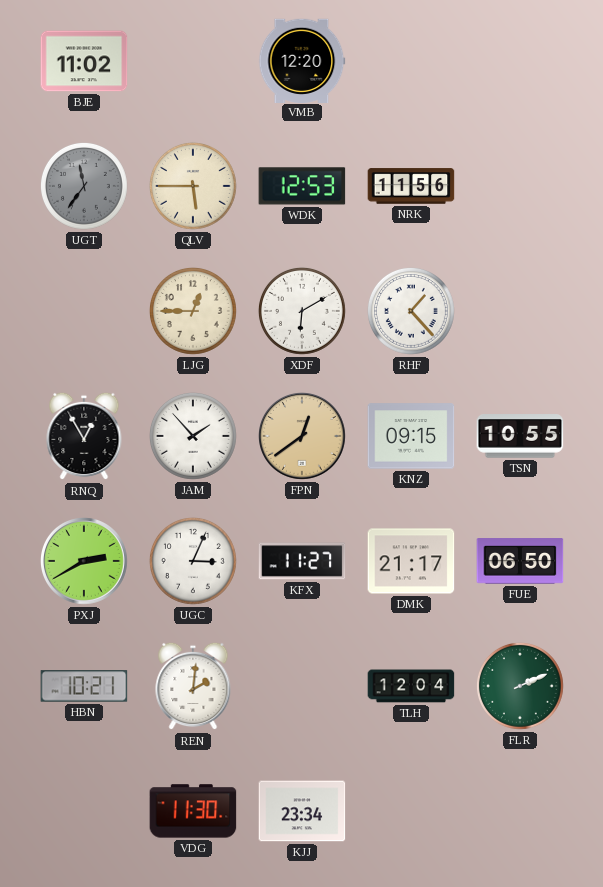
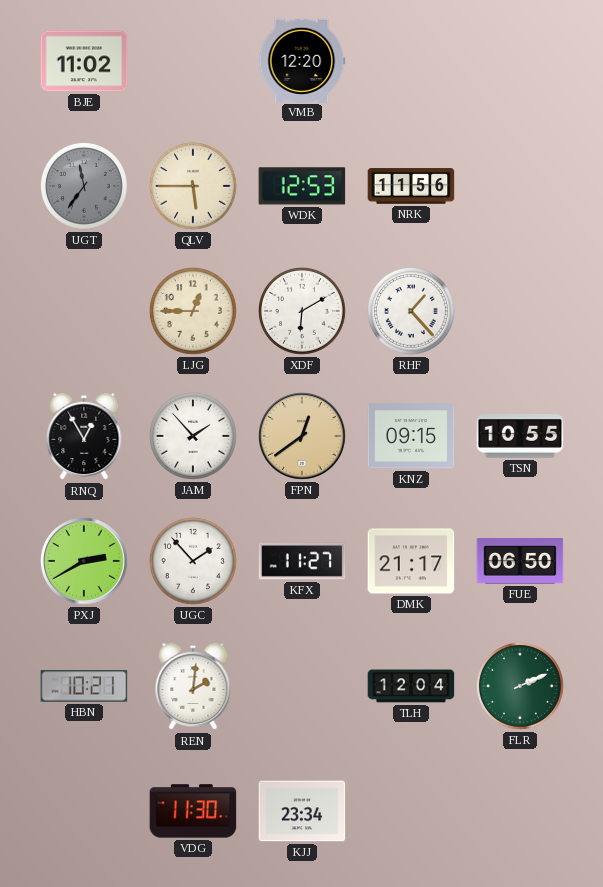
UGC: 3:04 -> 1:53
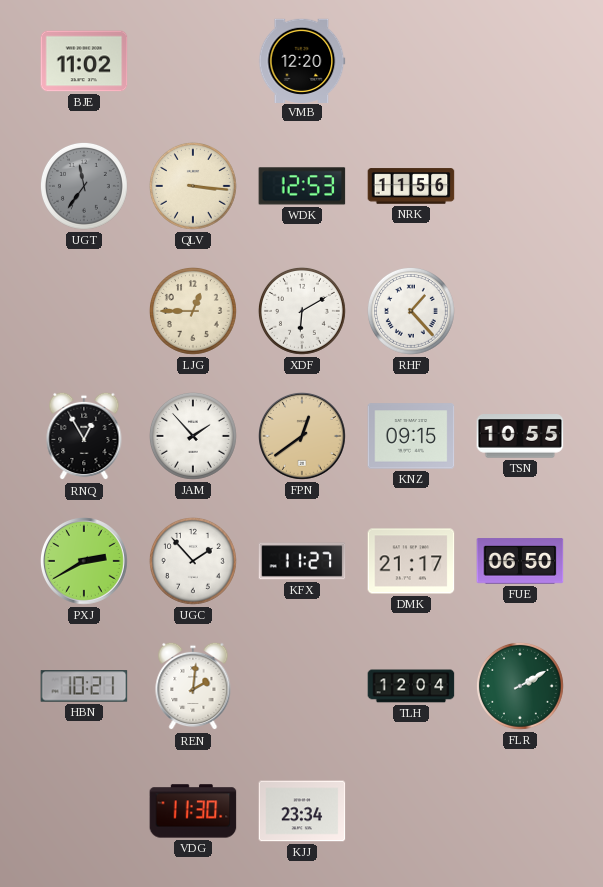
QLV: 5:45 -> 3:16
FLR: 2:11 -> 2:10
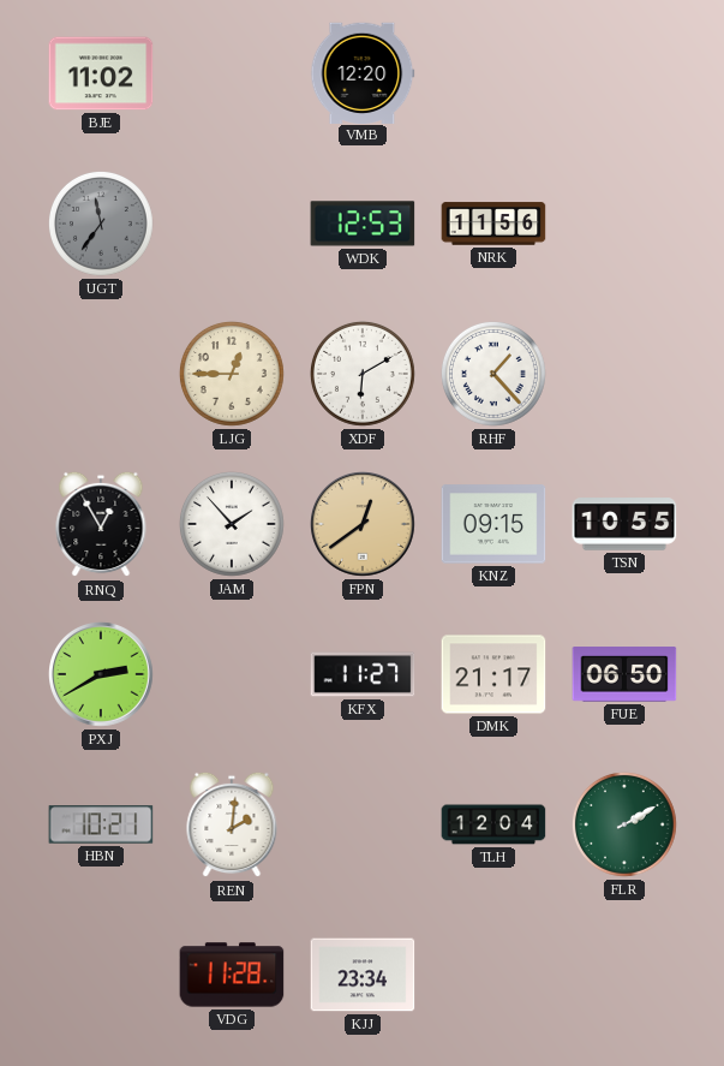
QLV: 3:16 -> none
UGC: 1:53 -> none
VDG: 11:30 -> 11:28
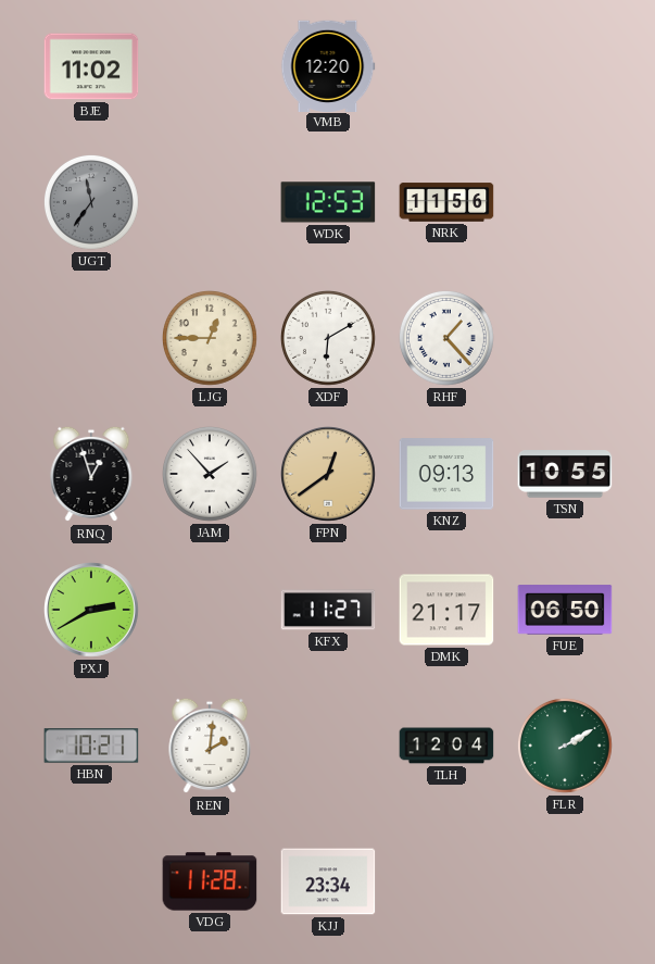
RNQ: 12:55 -> 12:57
KNZ: 09:15 -> 09:13
